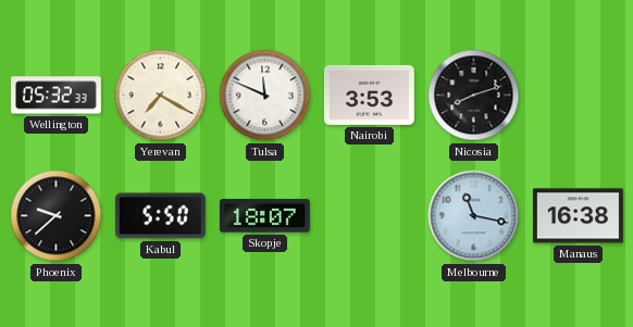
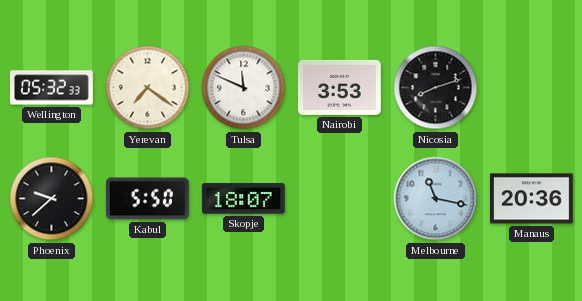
Yerevan: 7:20 -> 7:21
Manaus: 16:38 -> 20:36
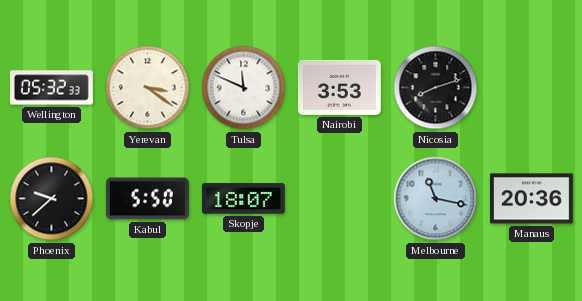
Yerevan: 7:21 -> 3:21
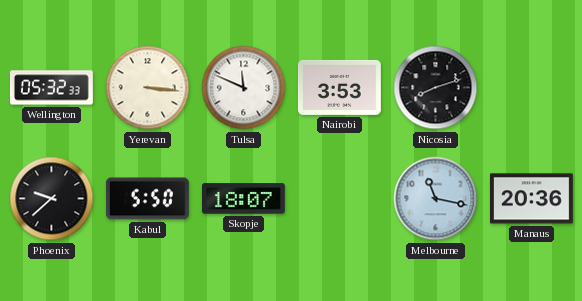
Yerevan: 3:21 -> 3:16
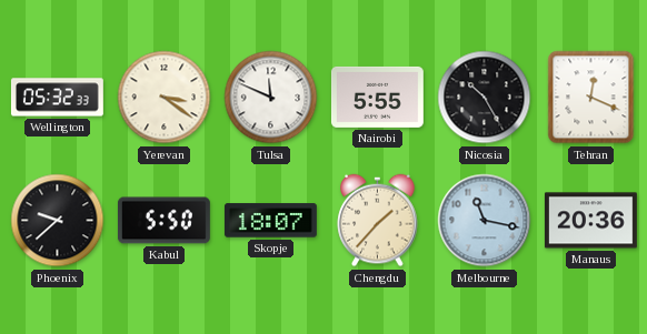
Yerevan: 3:16 -> 3:21
Nairobi: 3:53 -> 5:55
Nicosia: 8:12 -> 10:25
Tehran: none -> 12:19
Chengdu: none -> 1:37
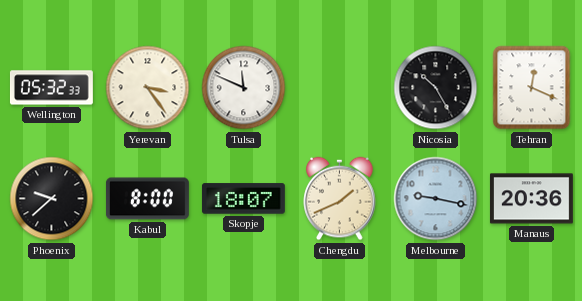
Yerevan: 3:21 -> 3:24
Nairobi: 5:55 -> none
Kabul: 5:50 -> 8:00
Chengdu: 1:37 -> 1:41
Melbourne: 11:17 -> 9:17
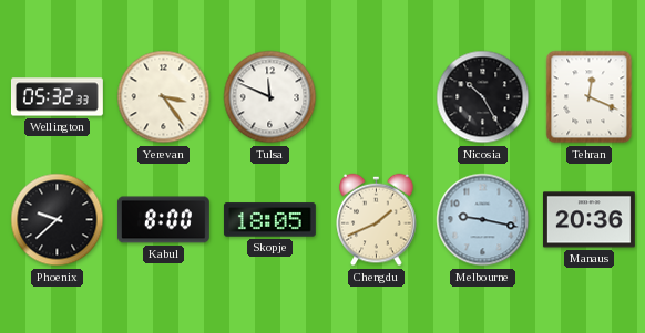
Skopje: 18:07 -> 18:05
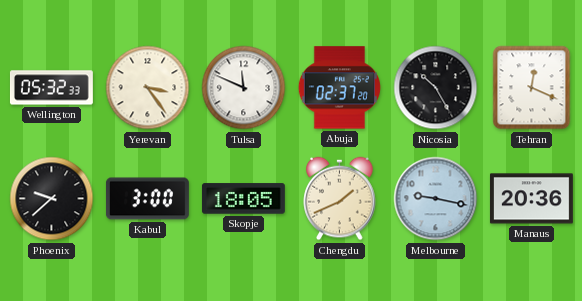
Abuja: none -> 02:37
Kabul: 8:00 -> 3:00
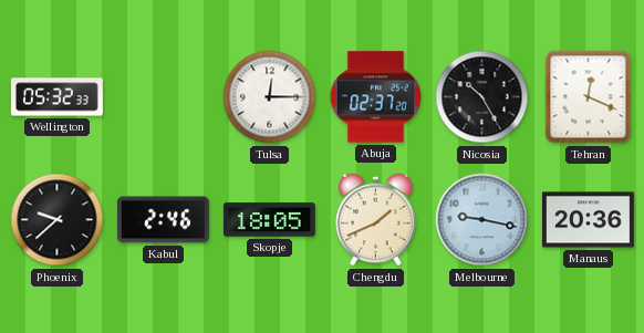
Yerevan: 3:24 -> none
Tulsa: 11:49 -> 12:15
Kabul: 3:00 -> 2:46
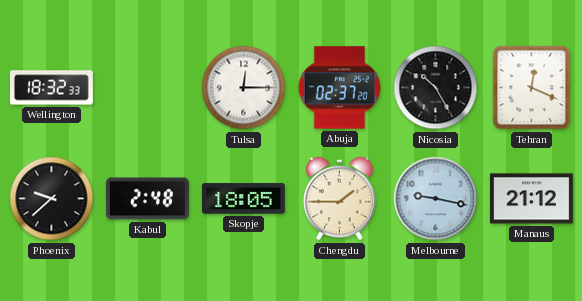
Wellington: 05:32 -> 18:32
Kabul: 2:46 -> 2:48
Chengdu: 1:41 -> 1:45
Manaus: 20:36 -> 21:12
